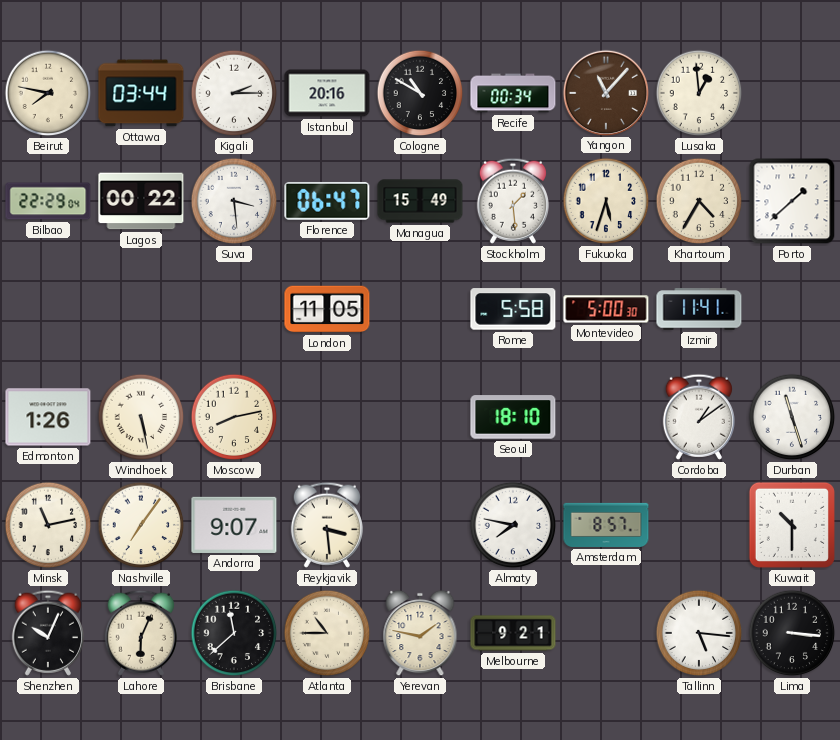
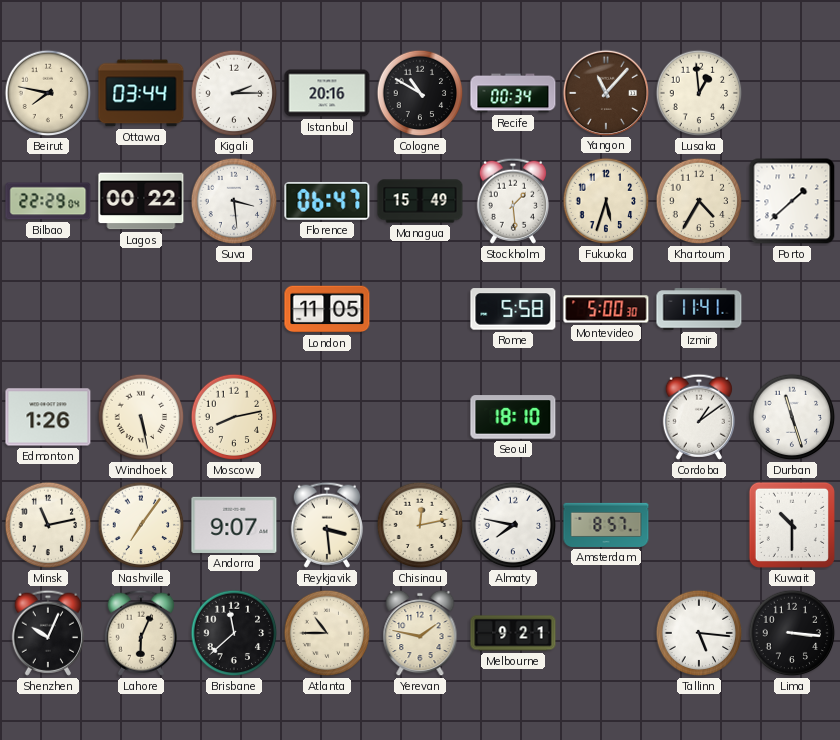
Chisinau: none -> 12:13
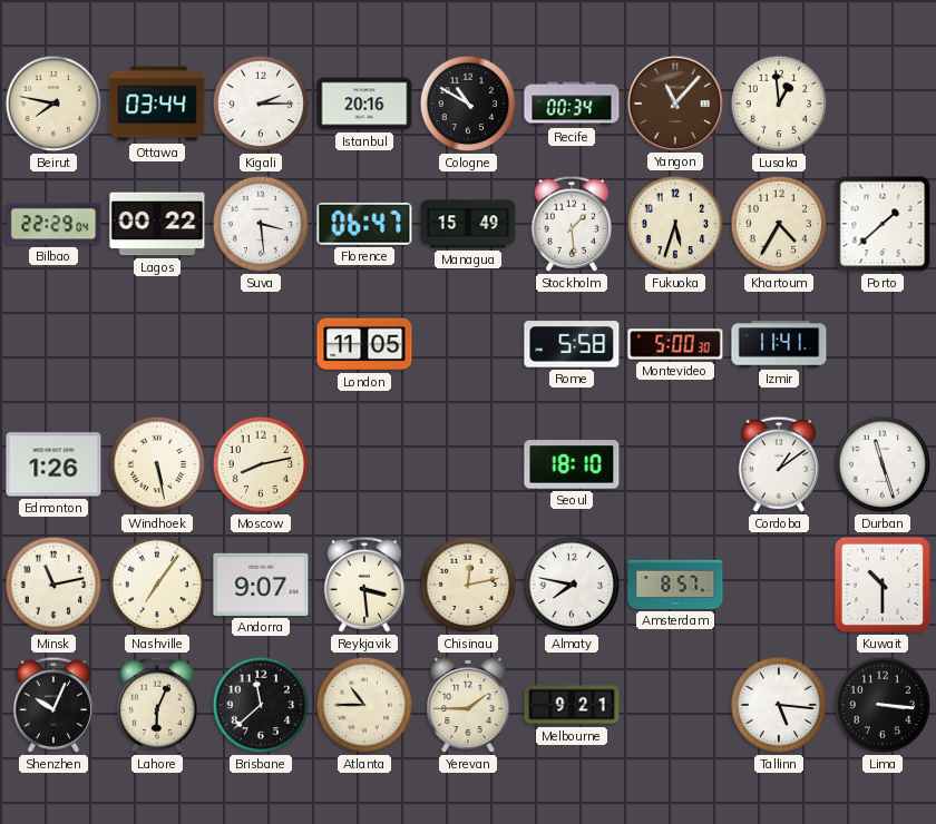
Yerevan: 1:47 -> 1:45
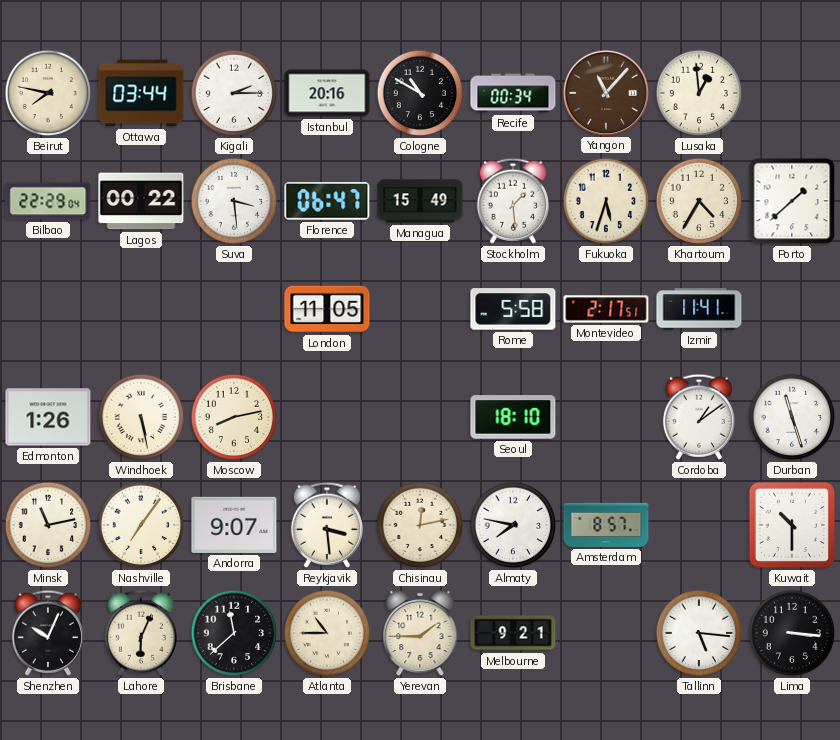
Montevideo: 5:00 -> 2:17
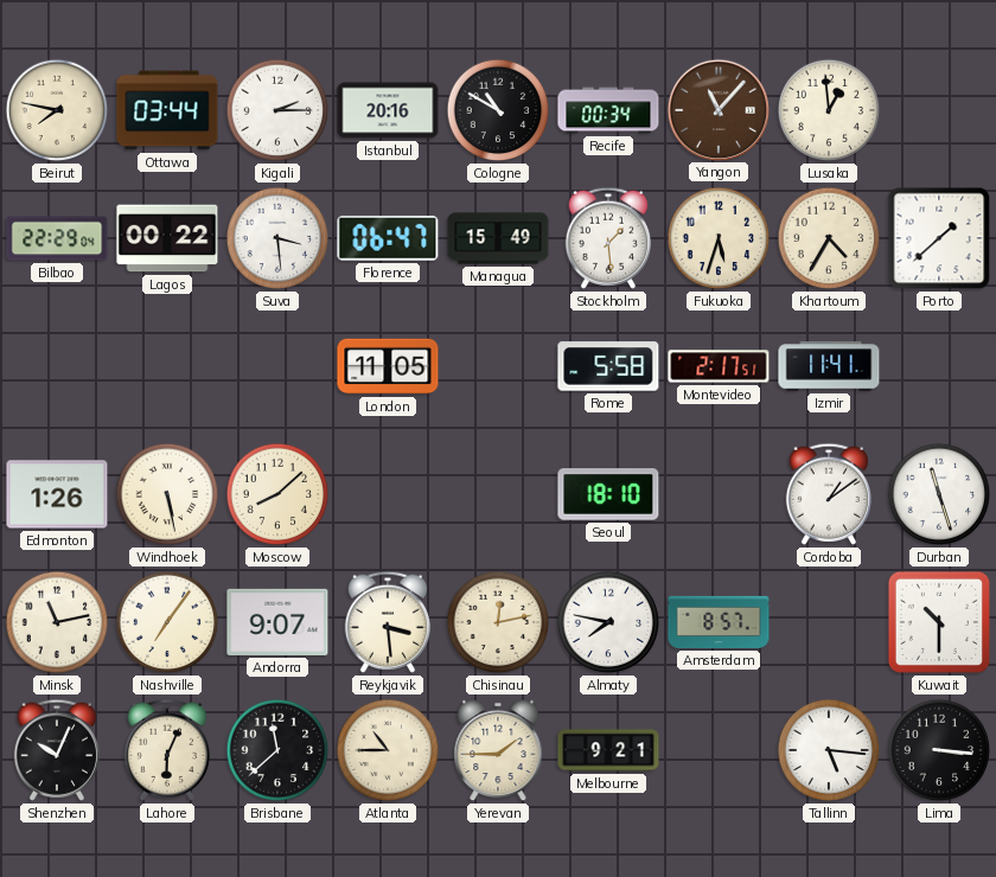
Moscow: 8:13 -> 8:08
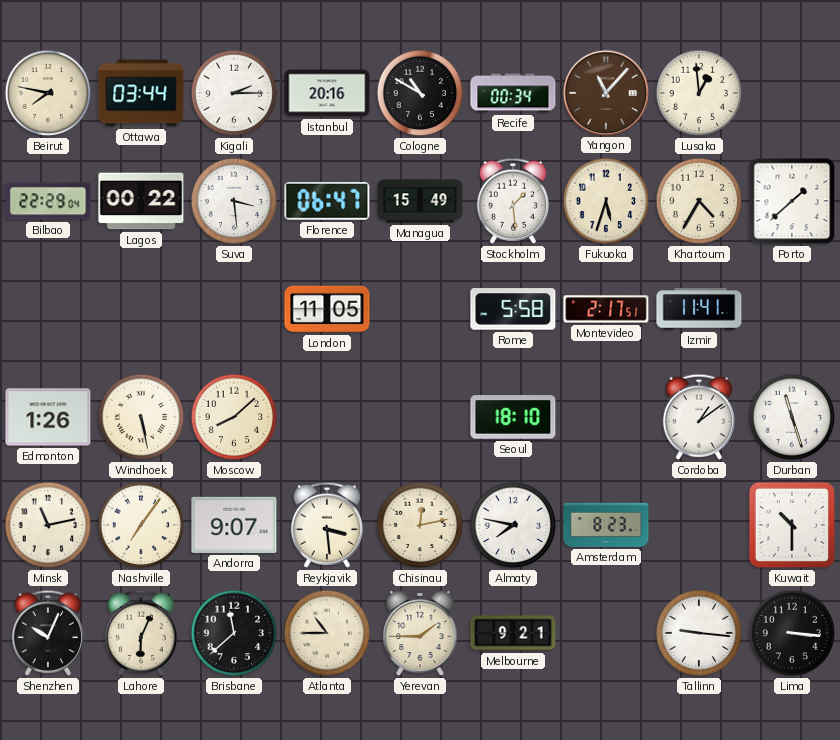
Amsterdam: 8:57 -> 8:23
Tallinn: 5:16 -> 9:16
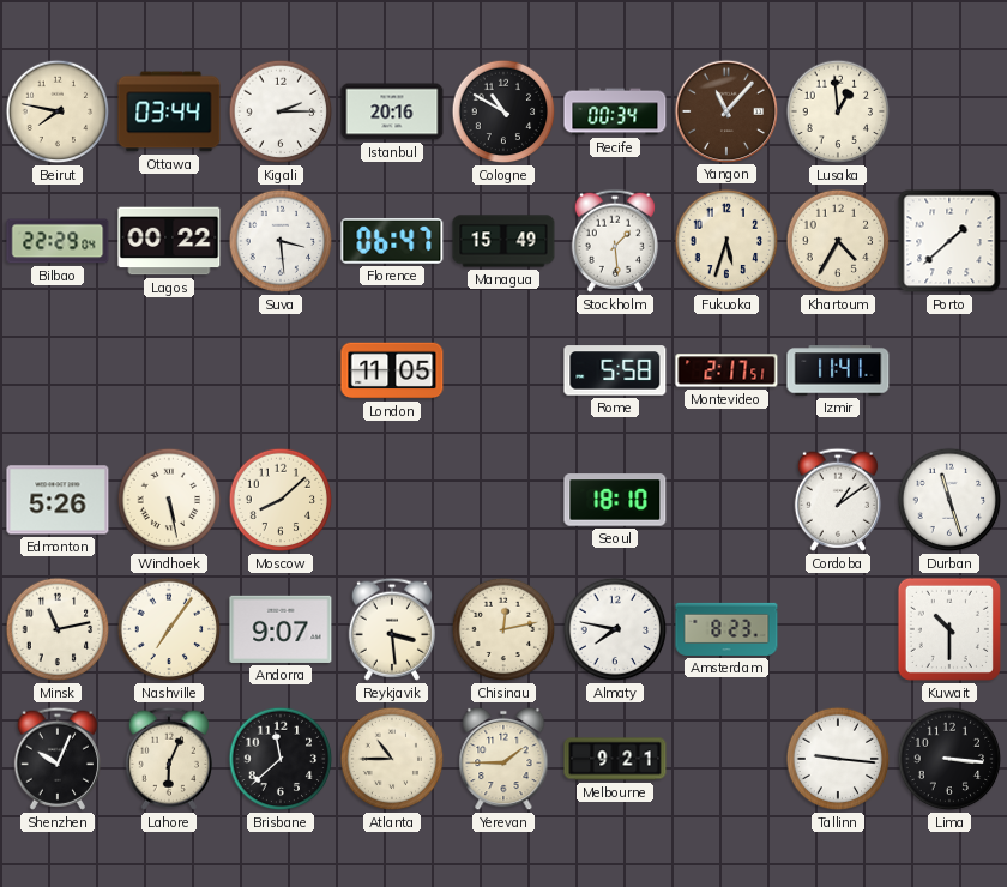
Edmonton: 1:26 -> 5:26
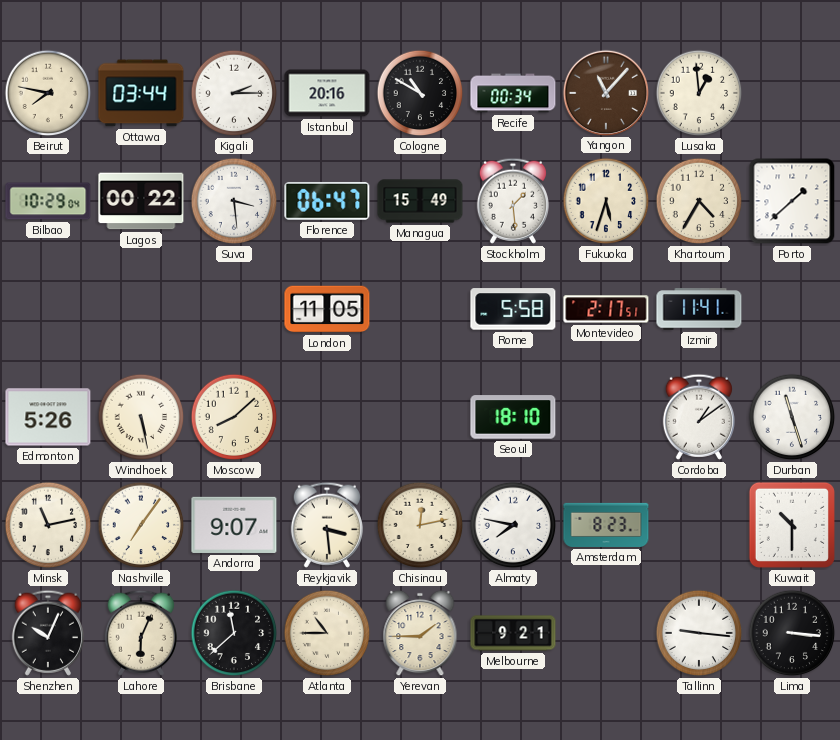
Bilbao: 22:29 -> 10:29
